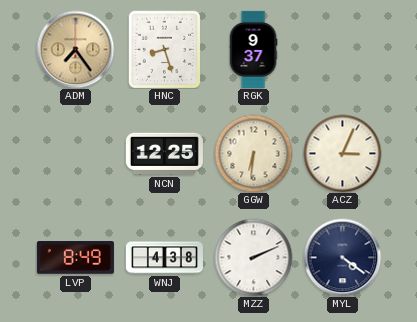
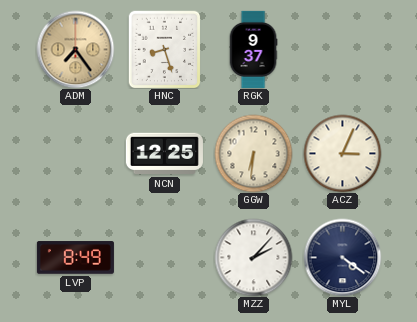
WNJ: 4:38 -> none
MZZ: 2:11 -> 2:07
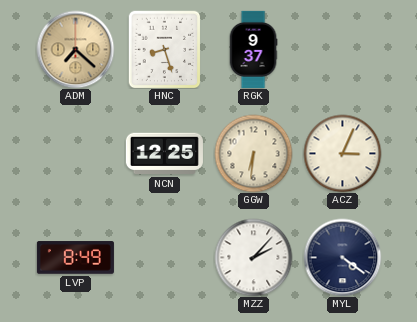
ADM: 7:24 -> 7:22
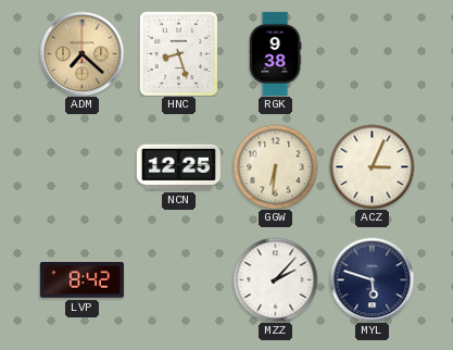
RGK: 9:37 -> 9:38
LVP: 8:49 -> 8:42
MYL: 4:21 -> 5:48
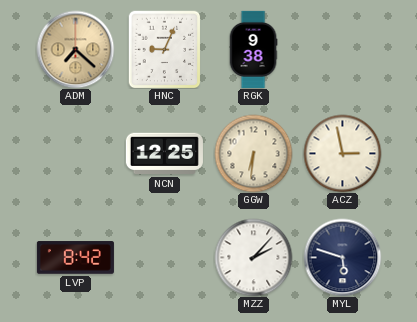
HNC: 8:27 -> 9:04
ACZ: 3:04 -> 2:58
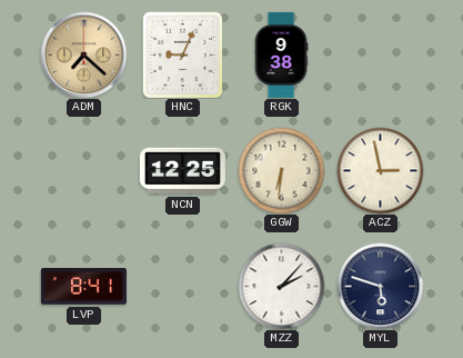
LVP: 8:42 -> 8:41
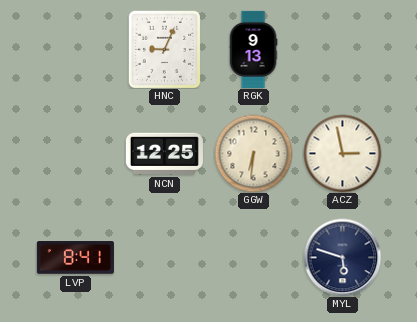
ADM: 7:22 -> none
RGK: 9:38 -> 9:13
MZZ: 2:07 -> none
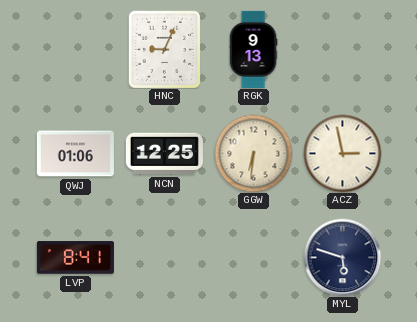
QWJ: none -> 01:06
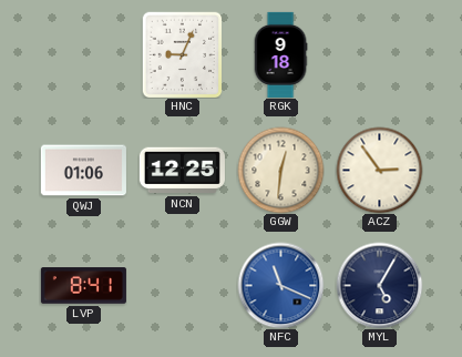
RGK: 9:13 -> 9:18
GGW: 6:31 -> 12:31
ACZ: 2:58 -> 2:54
NFC: none -> 11:19
MYL: 5:48 -> 5:05
